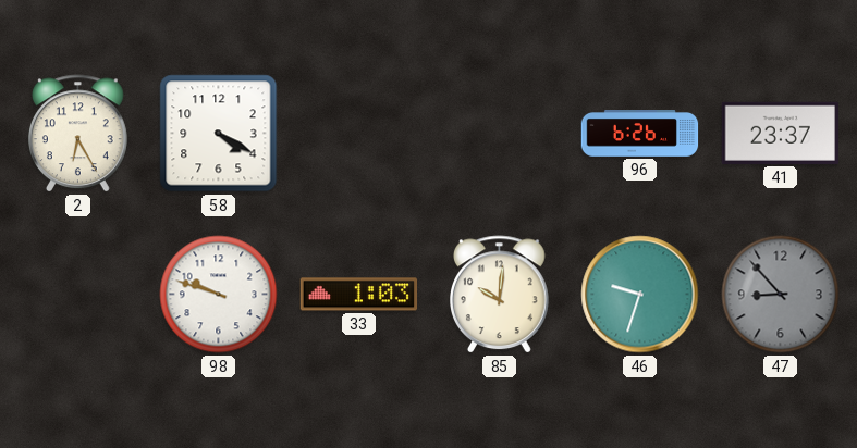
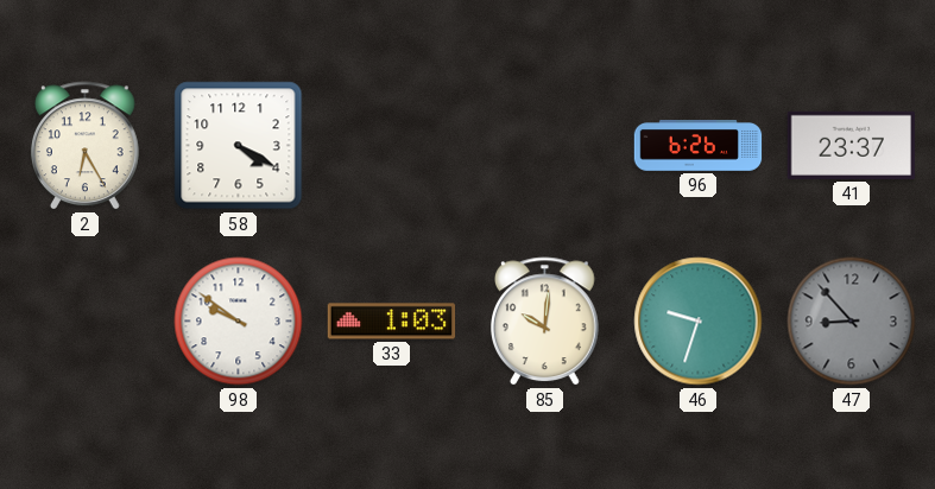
98: 9:48 -> 9:51
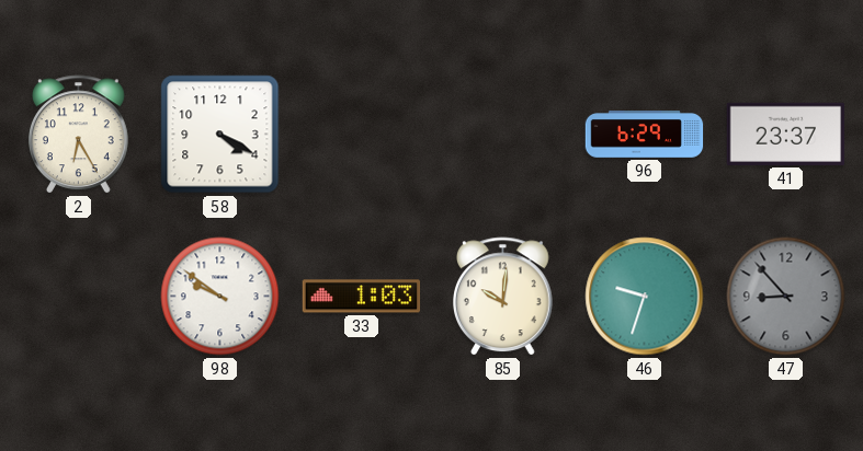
96: 6:26 -> 6:29
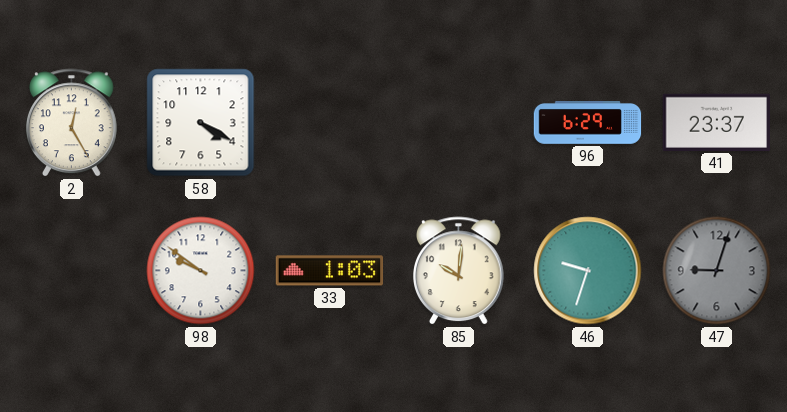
2: 6:25 -> 12:25
47: 8:53 -> 9:03
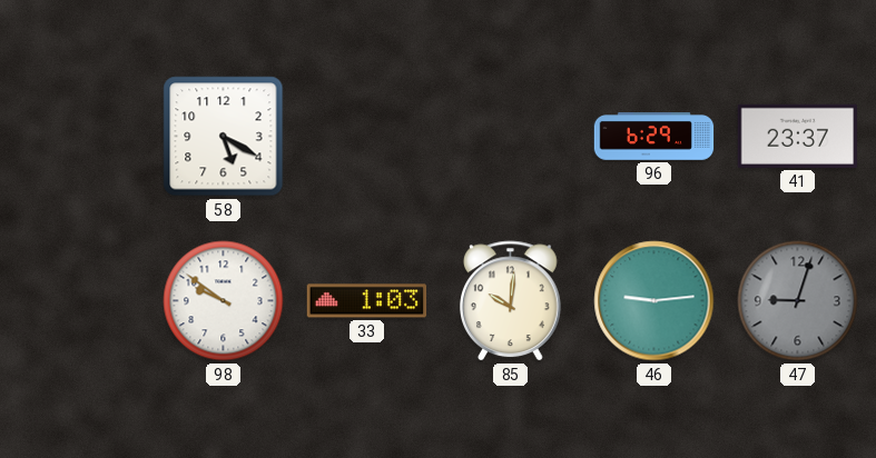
2: 12:25 -> none
58: 4:20 -> 5:20
46: 9:33 -> 9:14
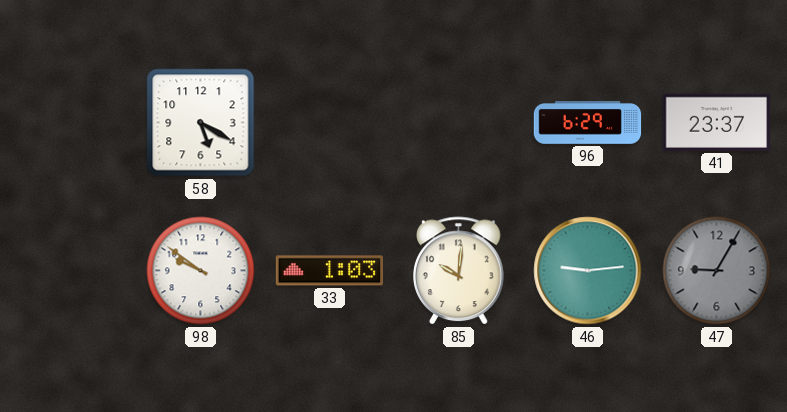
47: 9:03 -> 9:05
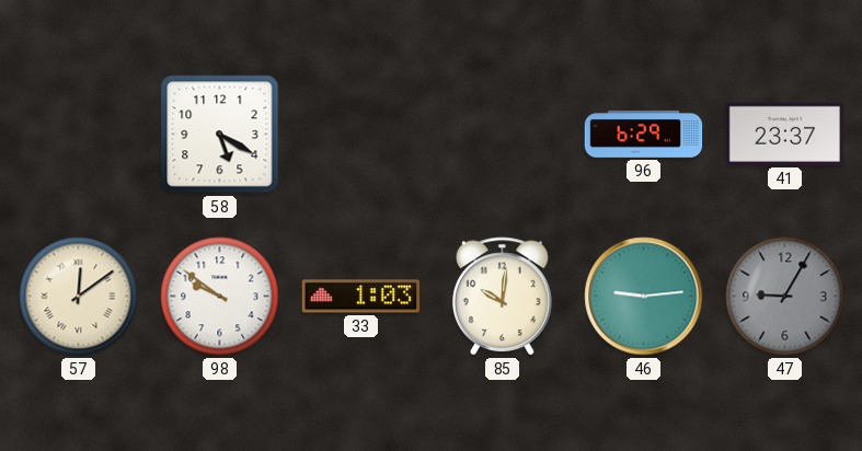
57: none -> 12:09
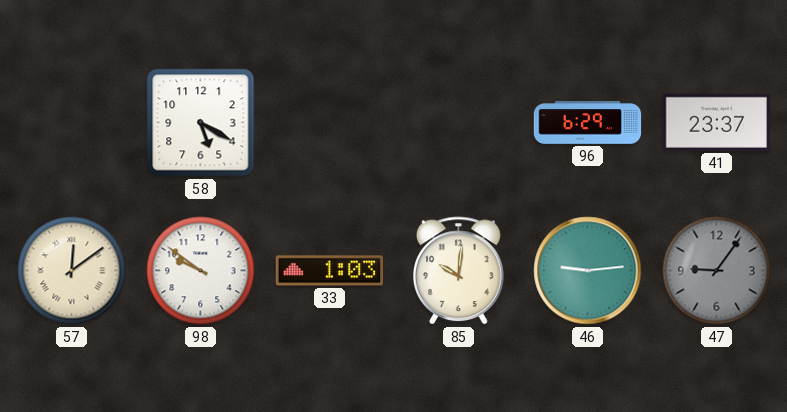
47: 9:05 -> 9:06
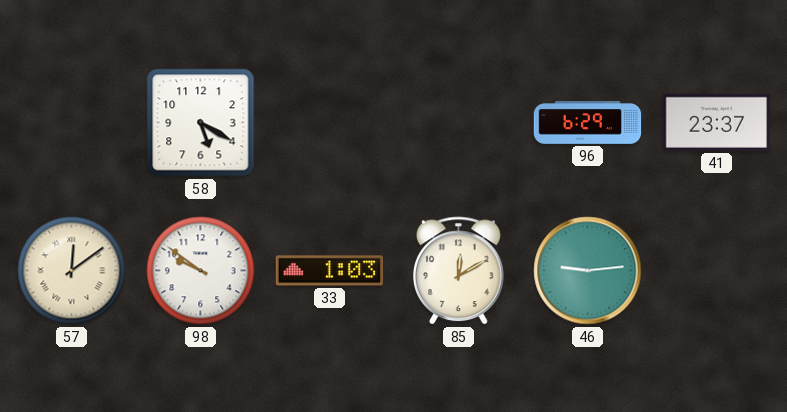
85: 10:01 -> 12:10
47: 9:06 -> none
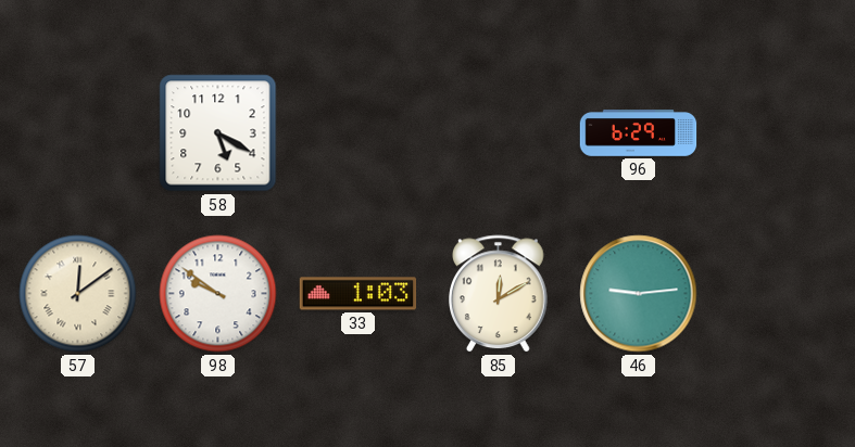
41: 23:37 -> none
